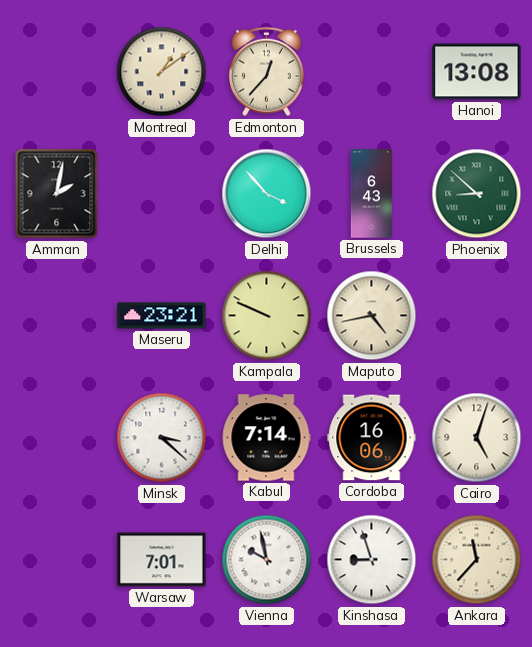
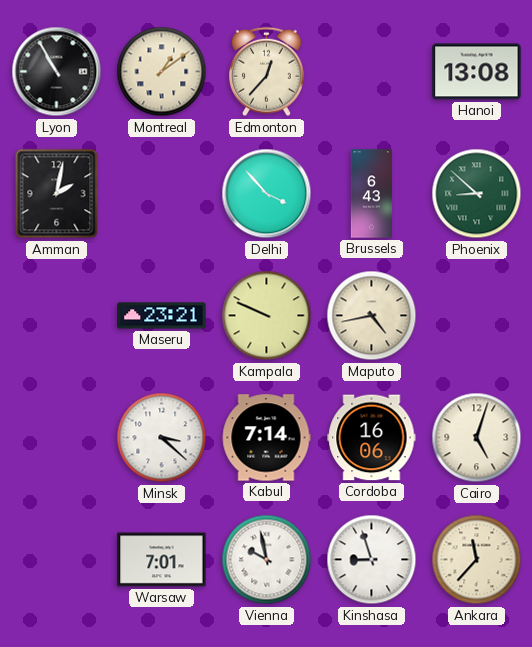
Lyon: none -> 10:55
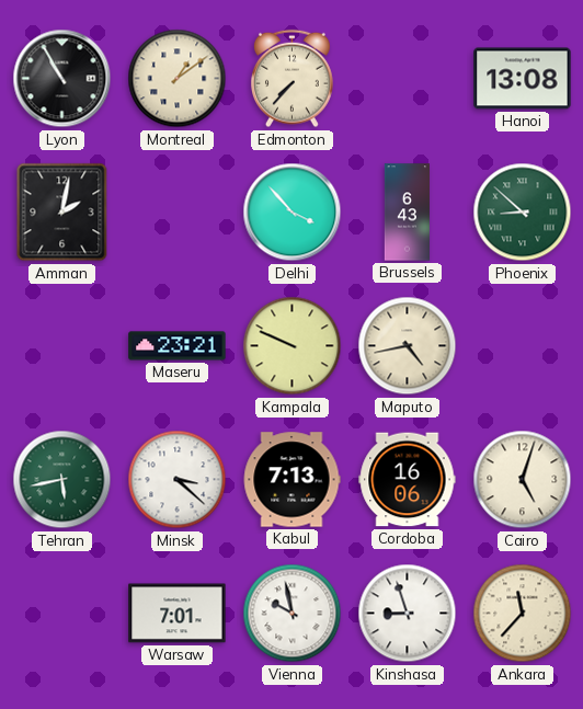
Edmonton: 12:37 -> 7:37
Tehran: none -> 5:43
Kabul: 7:14 -> 7:13
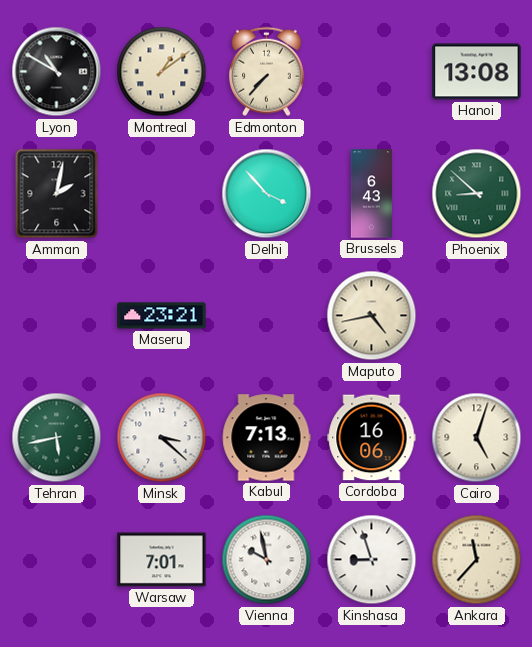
Lyon: 10:55 -> 10:50
Kampala: 9:49 -> none
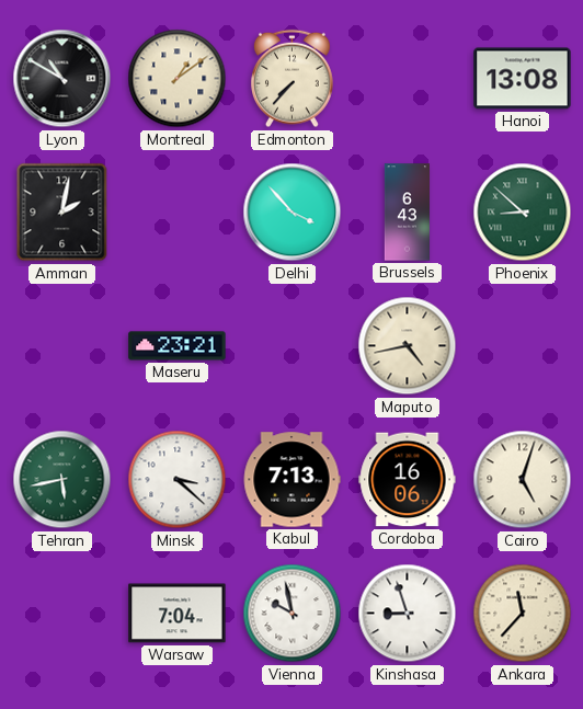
Warsaw: 7:01 -> 7:04
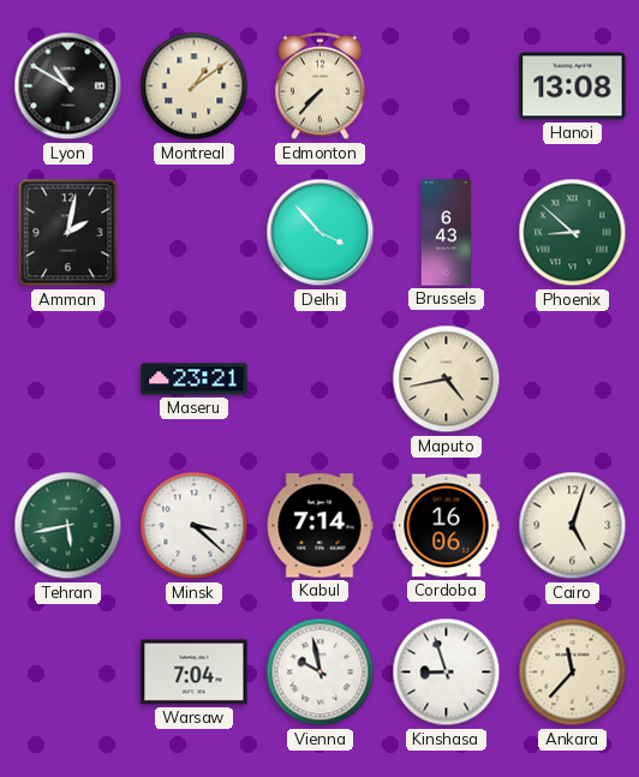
Kabul: 7:13 -> 7:14
